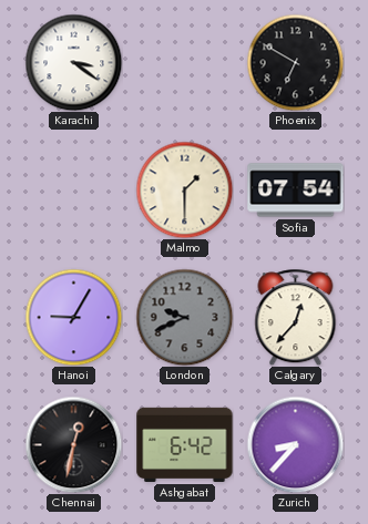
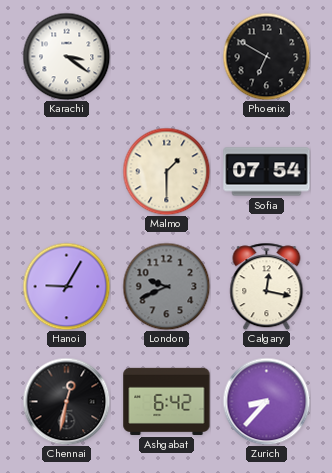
Calgary: 12:37 -> 12:17
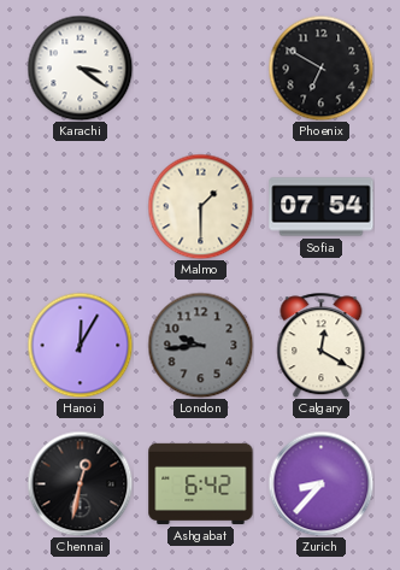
Hanoi: 9:05 -> 12:05
London: 9:41 -> 9:44
Calgary: 12:17 -> 12:20
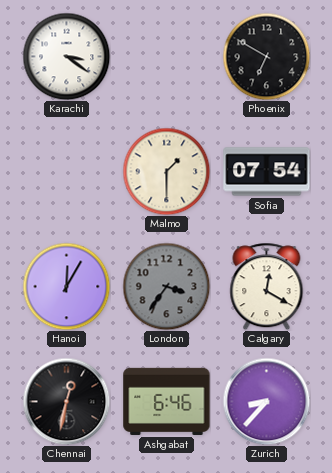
London: 9:44 -> 3:36
Ashgabat: 6:42 -> 6:46
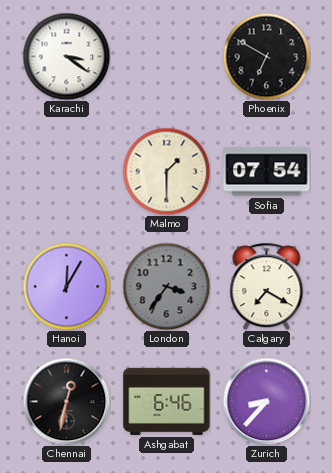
Calgary: 12:20 -> 7:20
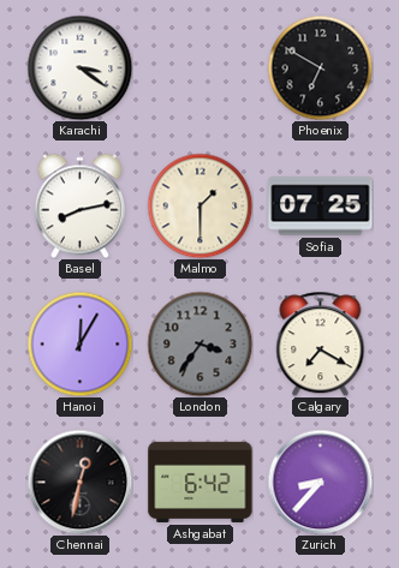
Basel: none -> 8:13
Sofia: 07:54 -> 07:25
Ashgabat: 6:46 -> 6:42
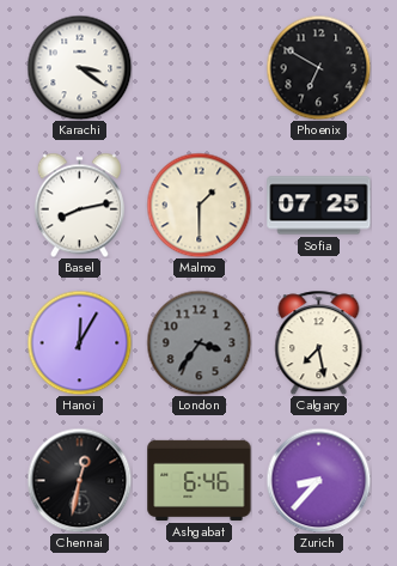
Calgary: 7:20 -> 7:28
Ashgabat: 6:42 -> 6:46
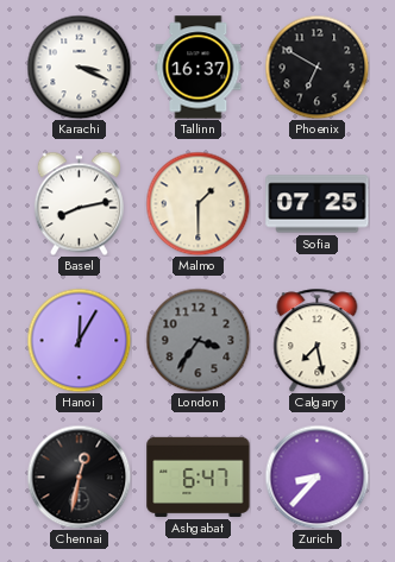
Karachi: 3:21 -> 3:19
Tallinn: none -> 16:37
Ashgabat: 6:46 -> 6:47
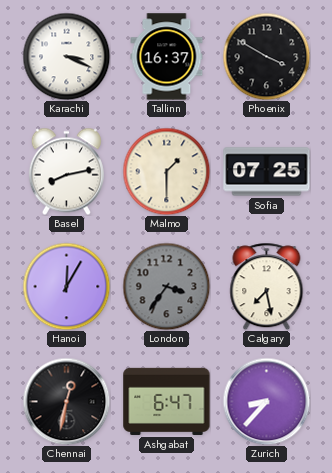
Phoenix: 6:50 -> 3:50
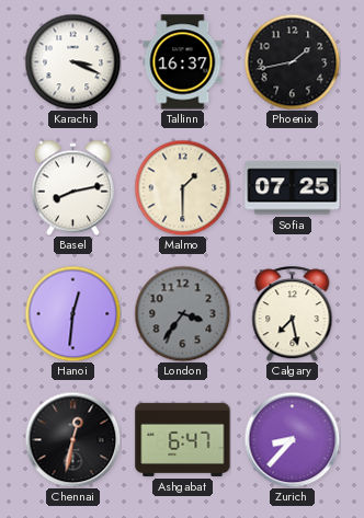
Phoenix: 3:50 -> 1:43
Hanoi: 12:05 -> 12:31
